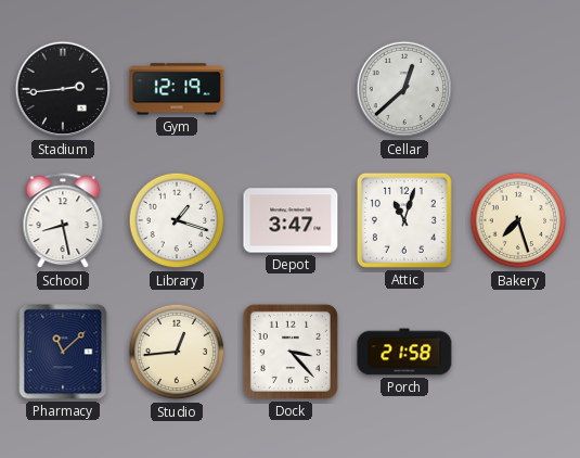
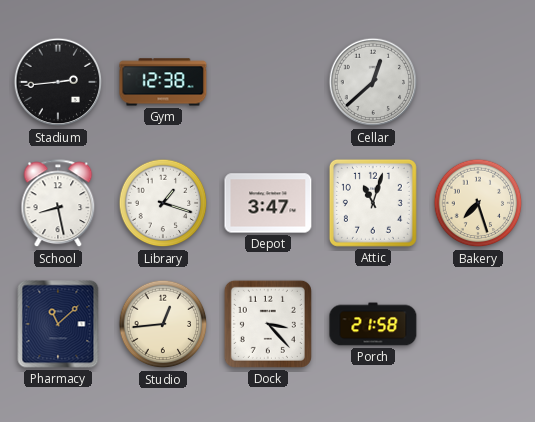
Gym: 12:19 -> 12:38
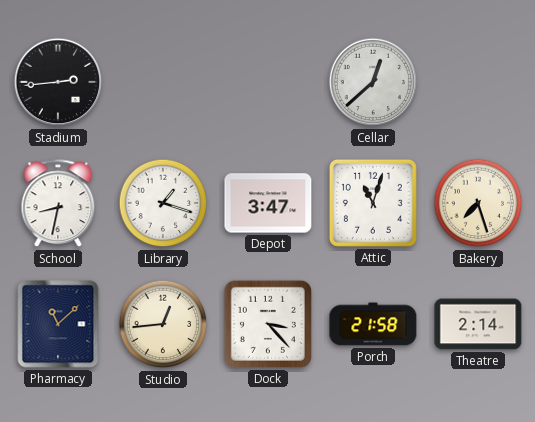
Gym: 12:38 -> none
School: 8:28 -> 8:32
Theatre: none -> 2:14
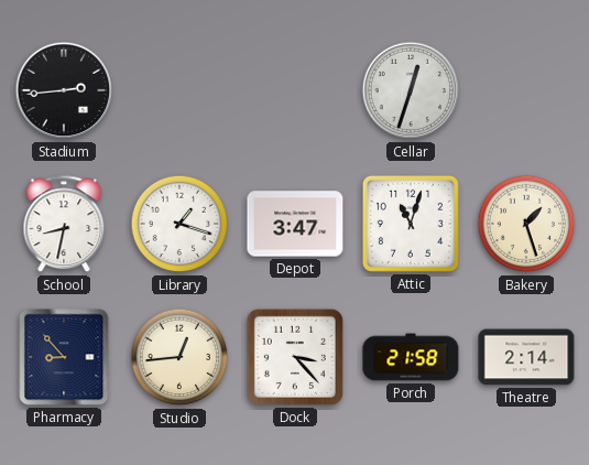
Cellar: 12:38 -> 12:33
Bakery: 7:27 -> 1:27
Pharmacy: 11:08 -> 8:53
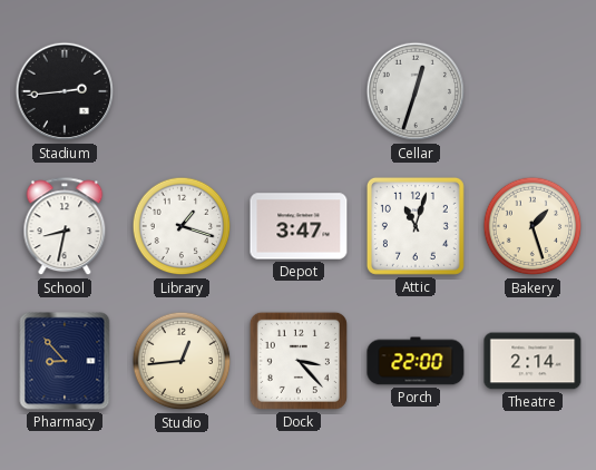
Porch: 21:58 -> 22:00
